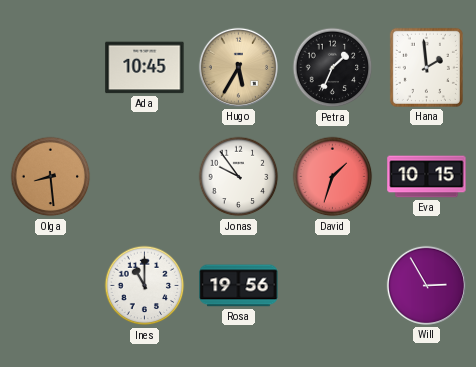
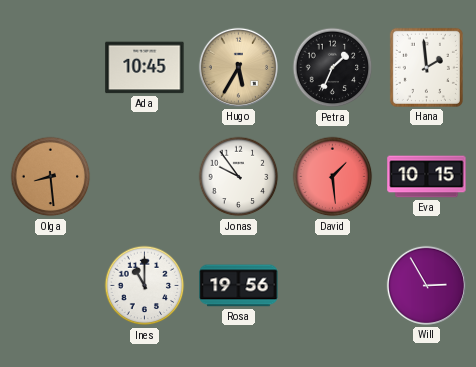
David: 1:33 -> 1:29
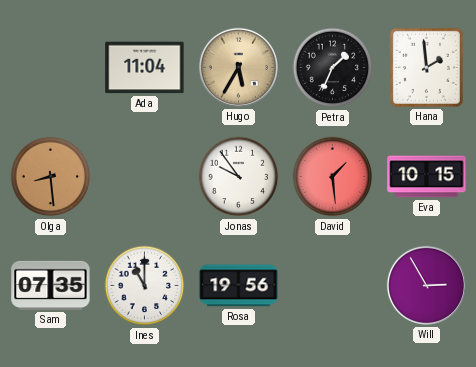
Ada: 10:45 -> 11:04
Sam: none -> 07:35
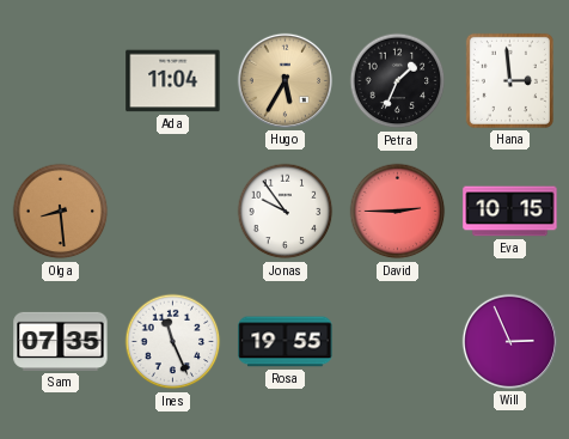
Hana: 1:59 -> 2:59
David: 1:29 -> 2:45
Ines: 11:00 -> 11:26
Rosa: 19:56 -> 19:55
Will: 2:55 -> 2:56
